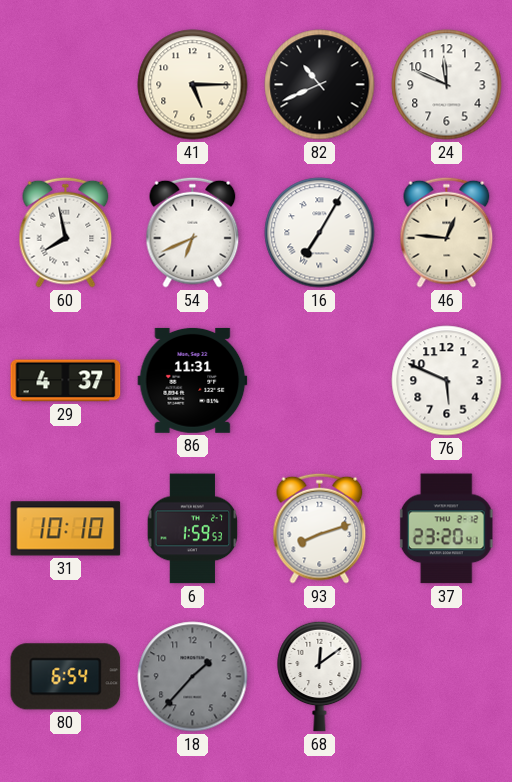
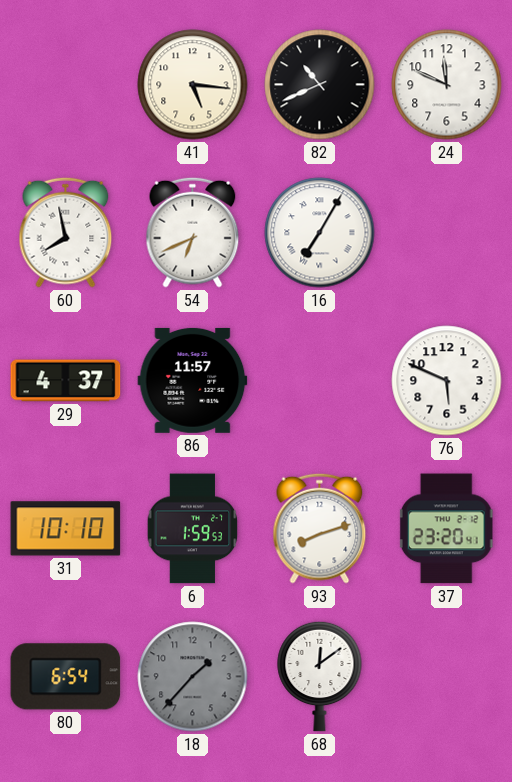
41: 5:15 -> 5:16
46: 12:46 -> none
86: 11:31 -> 11:57
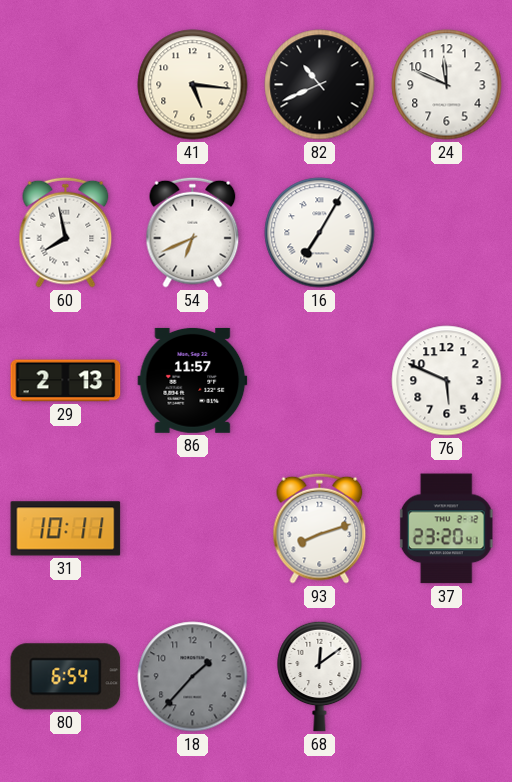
29: 4:37 -> 2:13
31: 10:10 -> 10:11
6: 1:59 -> none
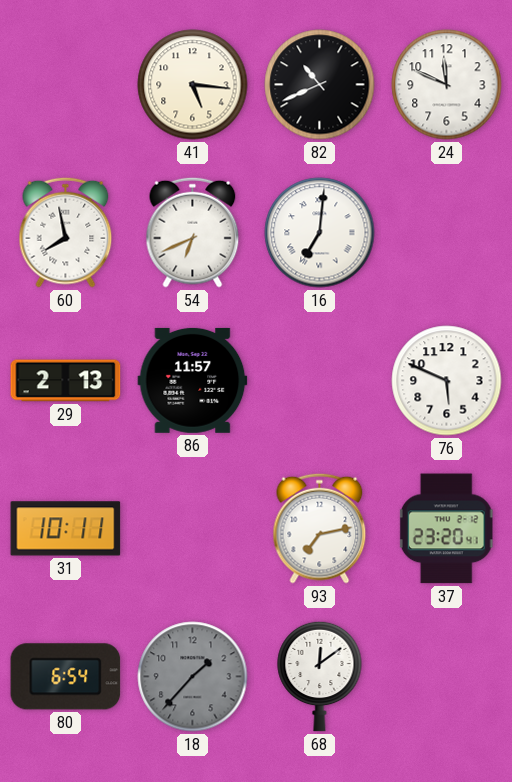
16: 7:05 -> 7:01
93: 8:12 -> 7:13
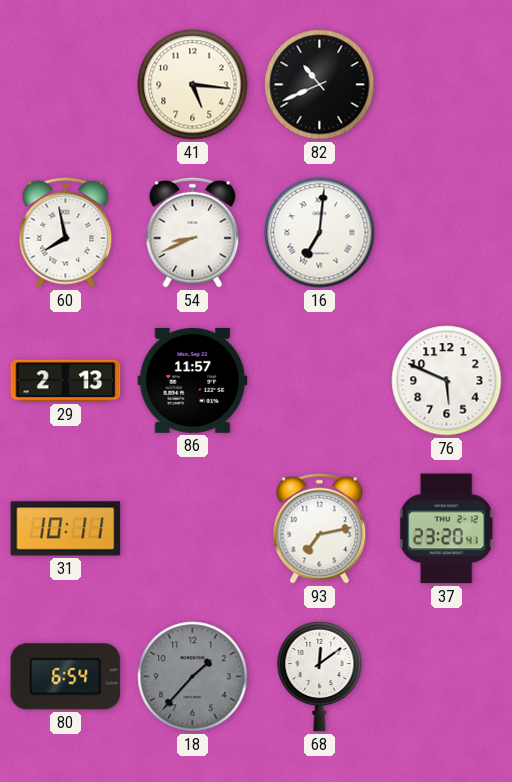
24: 11:49 -> none
54: 6:41 -> 8:41
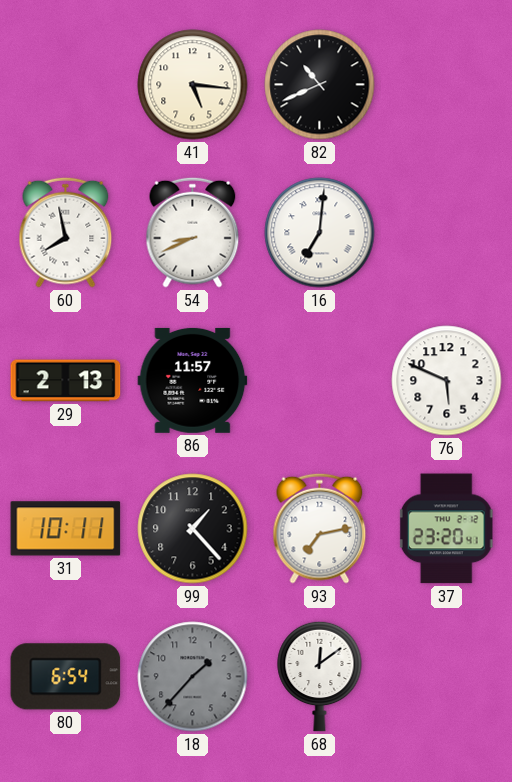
99: none -> 1:23
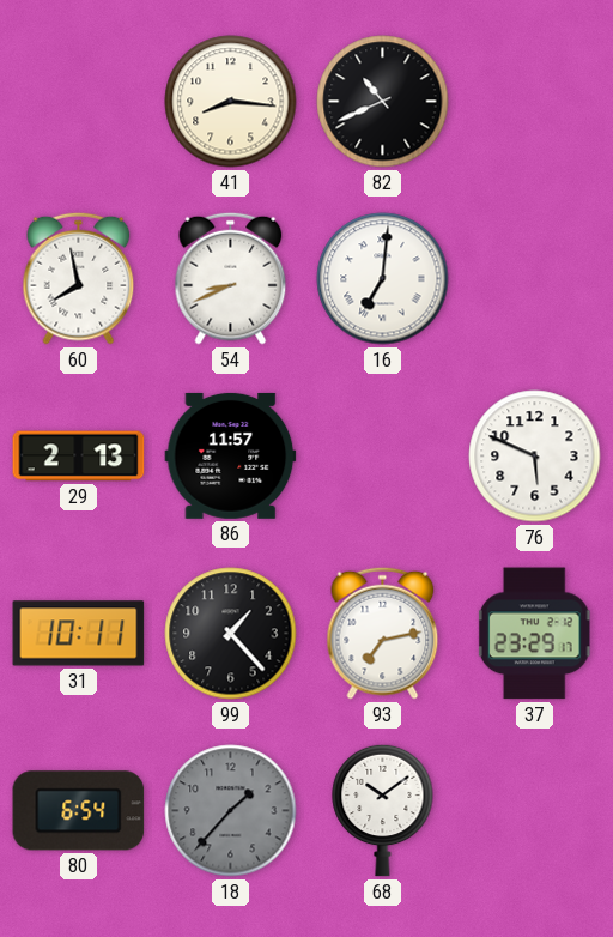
41: 5:16 -> 8:16
37: 23:20 -> 23:29
68: 12:09 -> 10:09
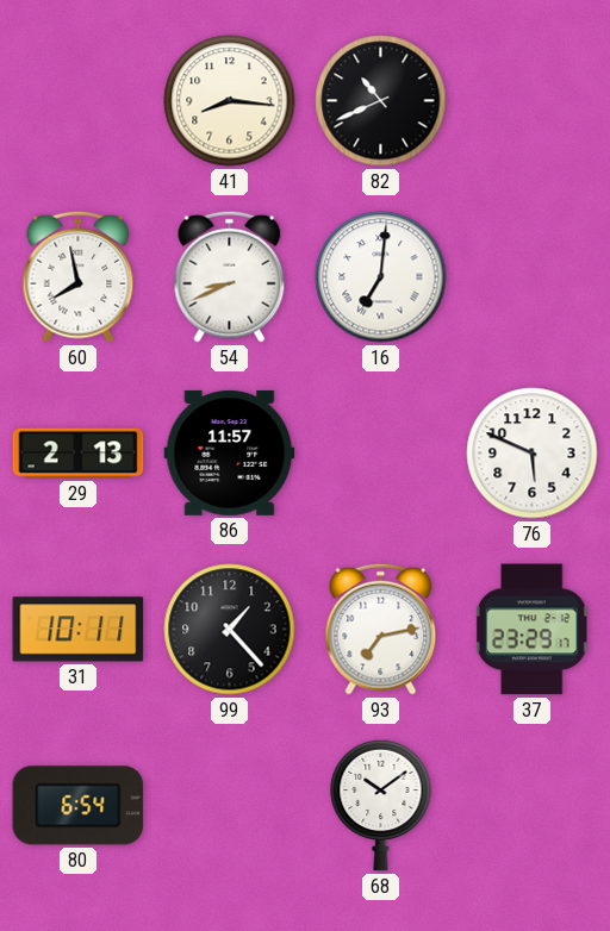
18: 1:37 -> none
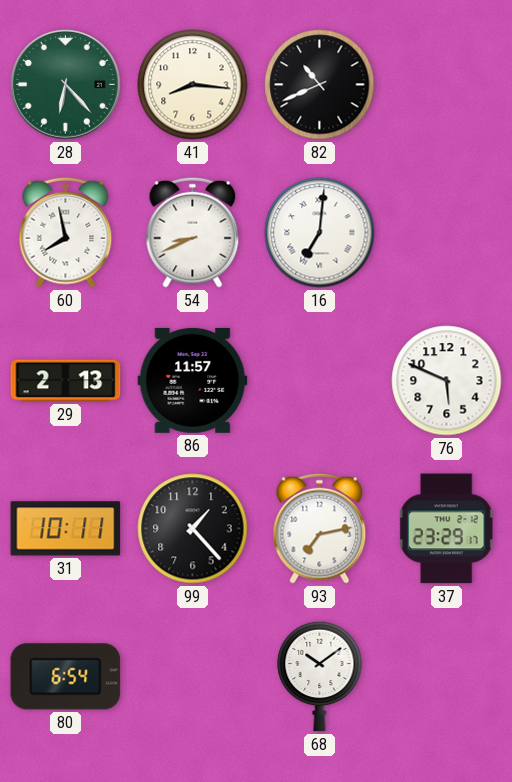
28: none -> 6:23
